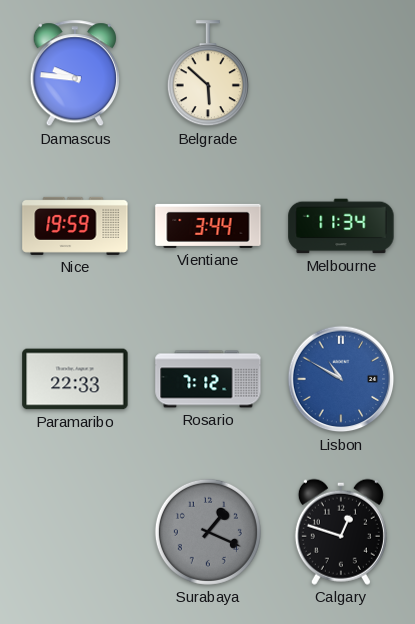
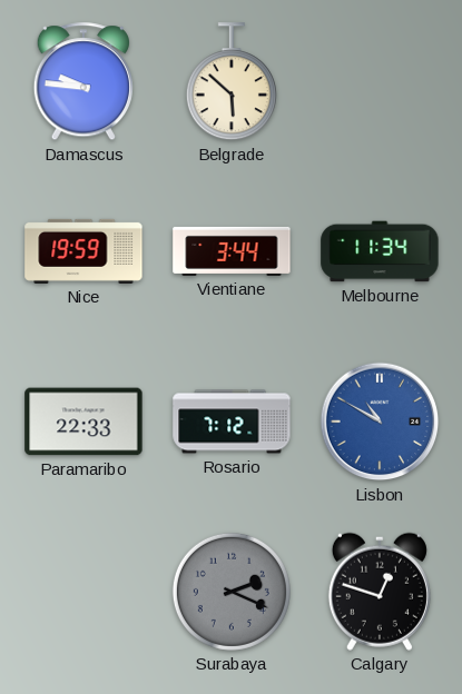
Surabaya: 1:19 -> 2:19
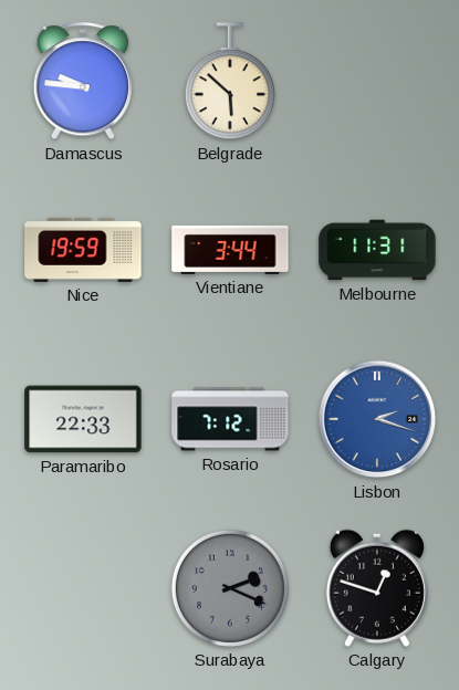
Melbourne: 11:34 -> 11:31
Lisbon: 10:50 -> 2:18
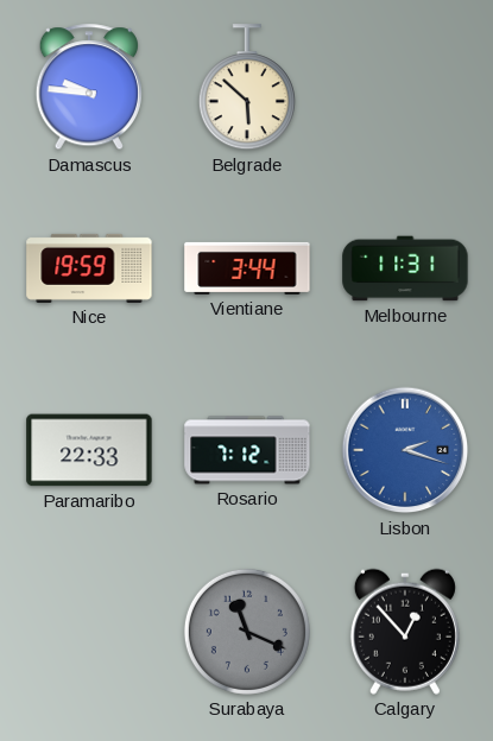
Surabaya: 2:19 -> 11:19
Calgary: 12:48 -> 12:53
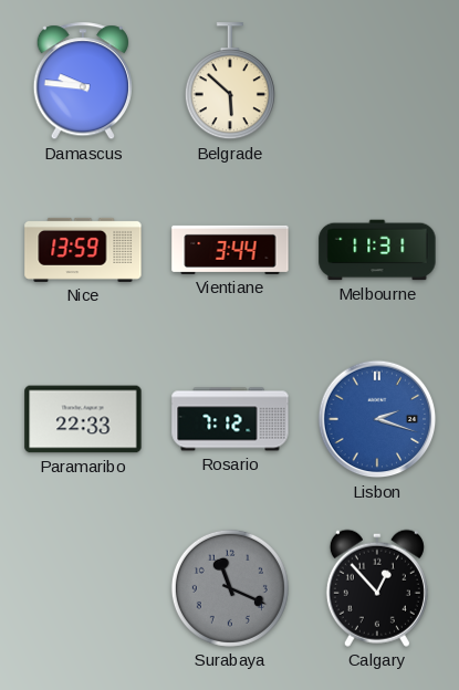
Nice: 19:59 -> 13:59
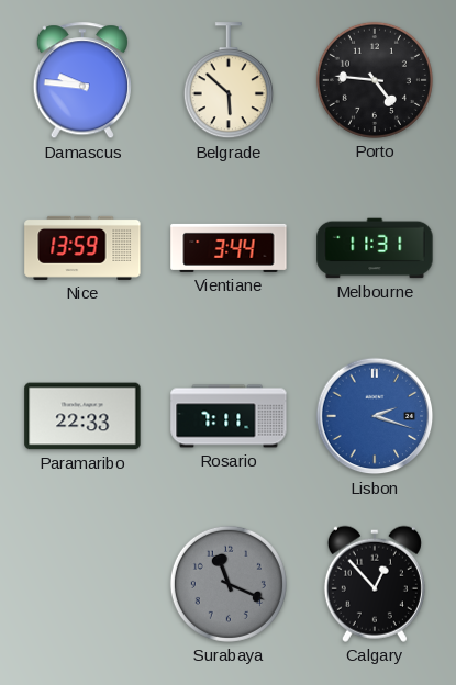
Porto: none -> 4:46
Rosario: 7:12 -> 7:11
